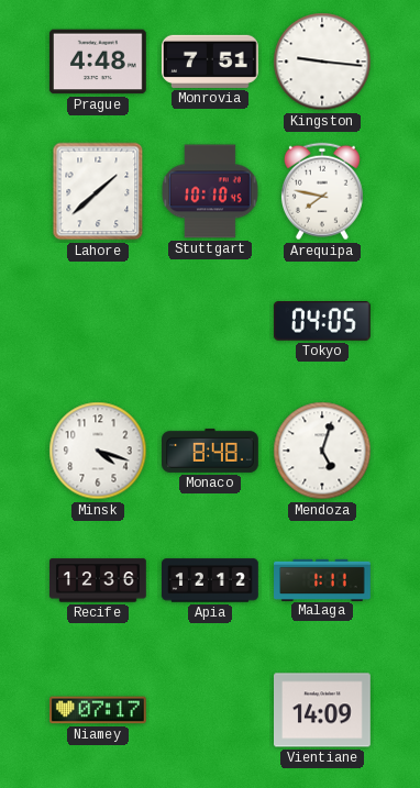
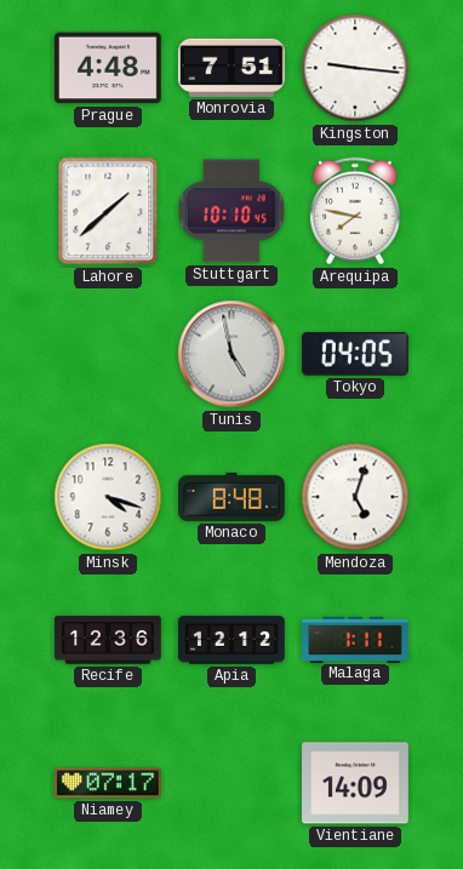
Tunis: none -> 4:58
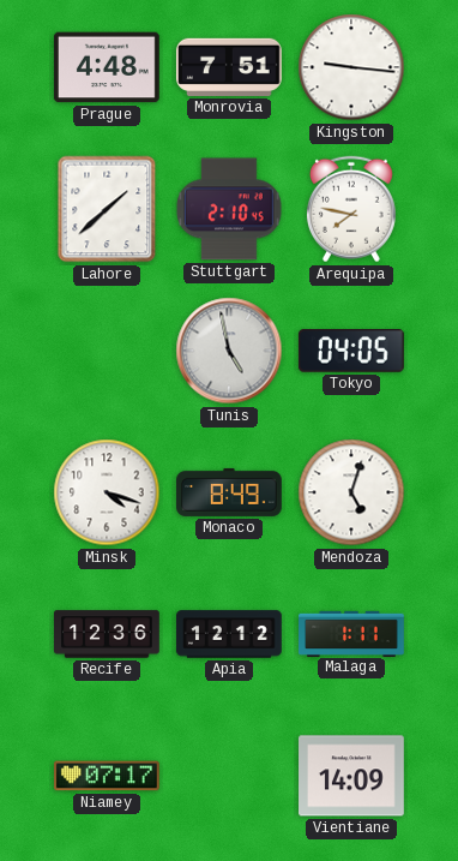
Stuttgart: 10:10 -> 2:10
Monaco: 8:48 -> 8:49
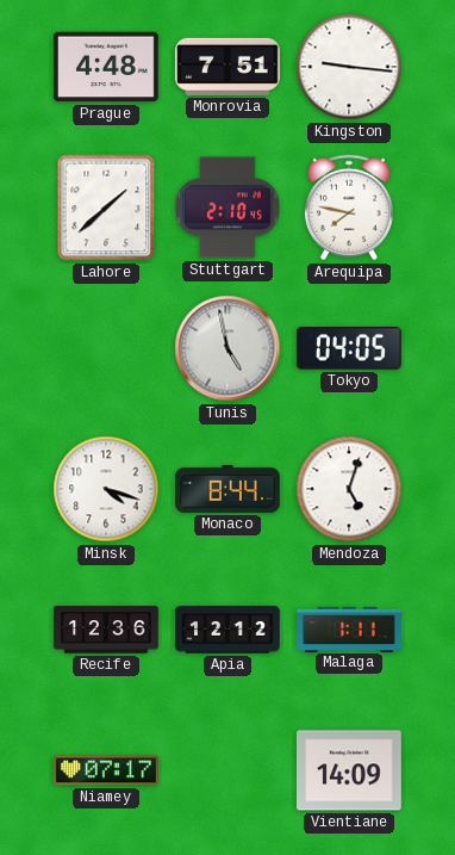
Monaco: 8:49 -> 8:44
